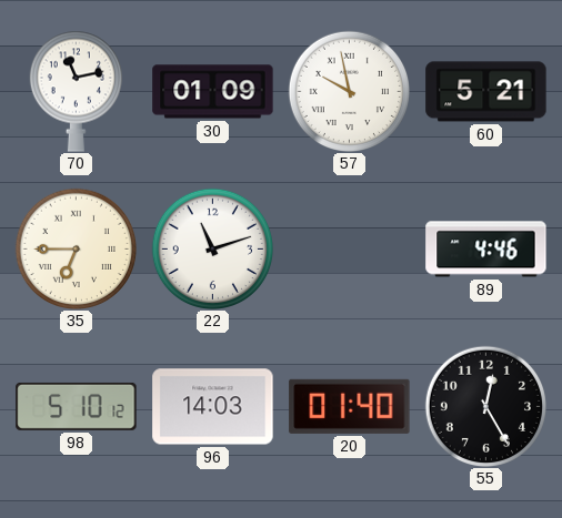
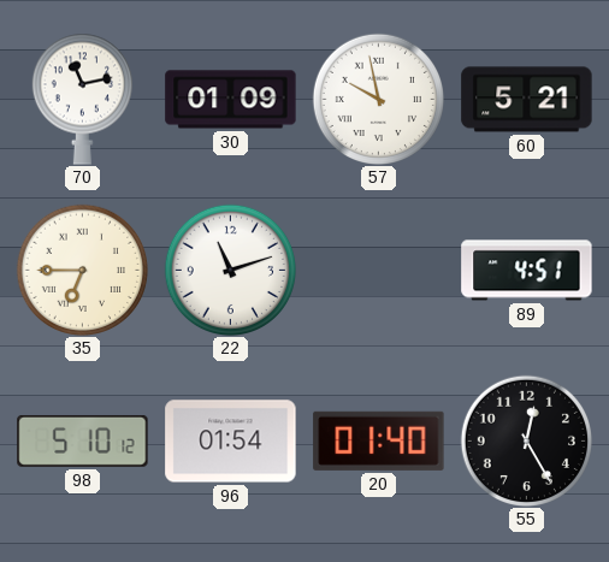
89: 4:46 -> 4:51
96: 14:03 -> 01:54
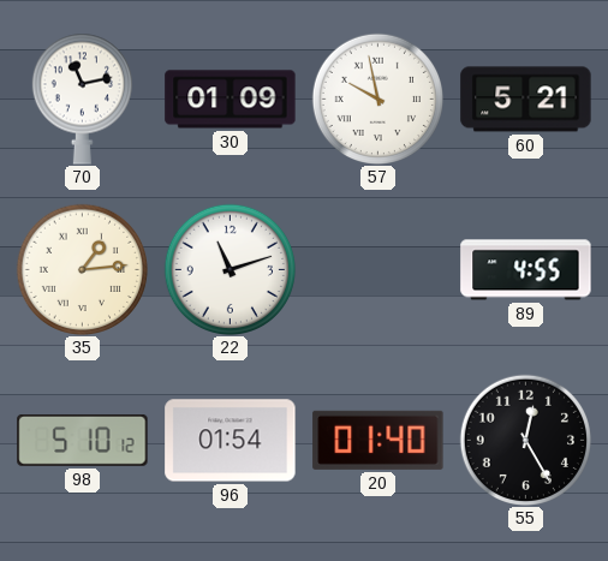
35: 6:45 -> 1:14
89: 4:51 -> 4:55
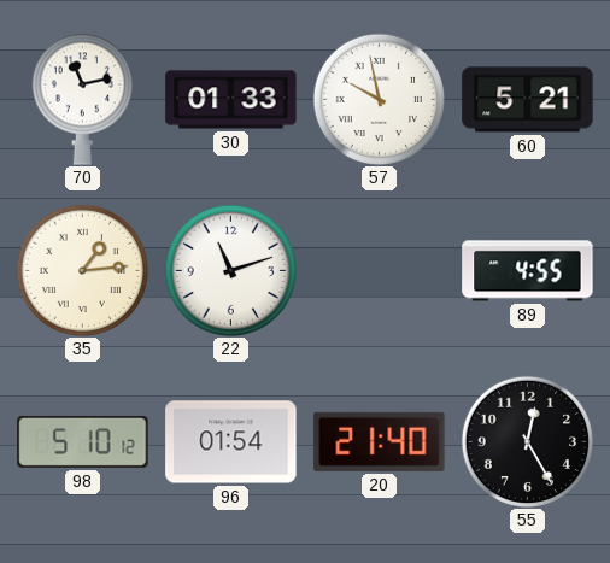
30: 01:09 -> 01:33
20: 01:40 -> 21:40
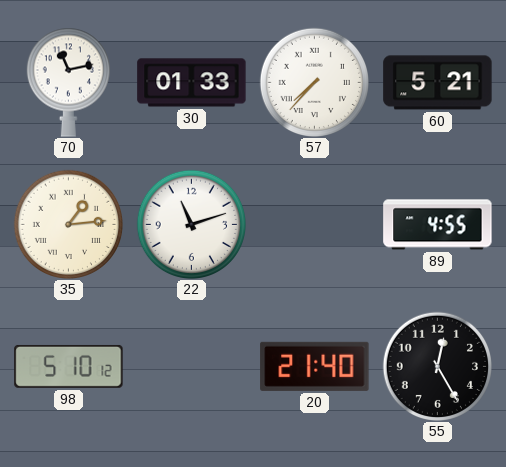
57: 9:58 -> 7:37
96: 01:54 -> none
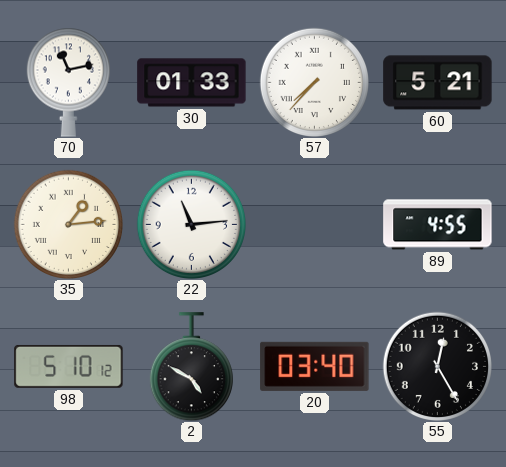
22: 11:12 -> 11:14
2: none -> 4:50
20: 21:40 -> 03:40
